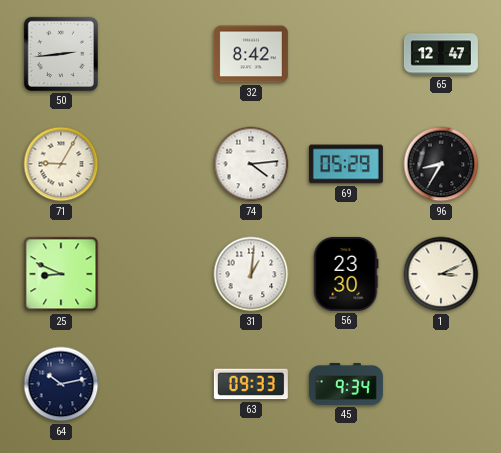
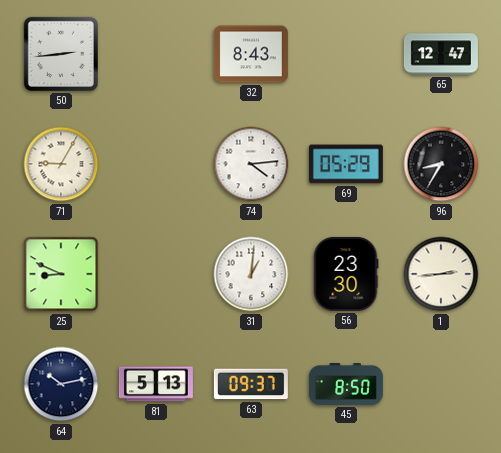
32: 8:42 -> 8:43
1: 3:11 -> 2:44
81: none -> 5:13
63: 09:33 -> 09:37
45: 9:34 -> 8:50
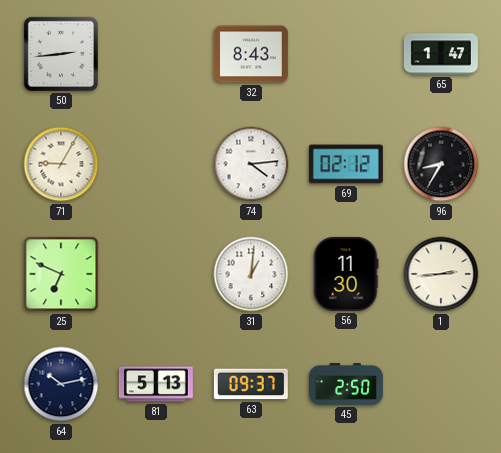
65: 12:47 -> 1:47
69: 05:29 -> 02:12
25: 8:49 -> 6:49
56: 23:30 -> 11:30
45: 8:50 -> 2:50
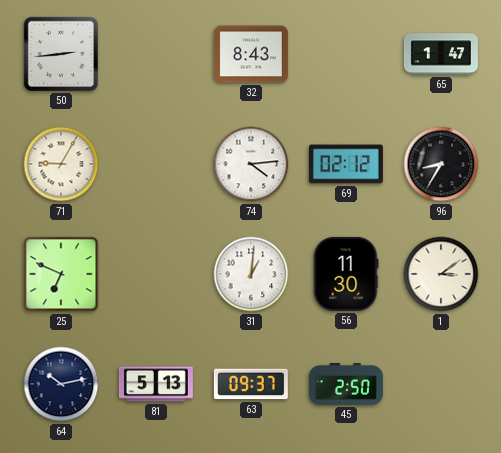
1: 2:44 -> 3:09
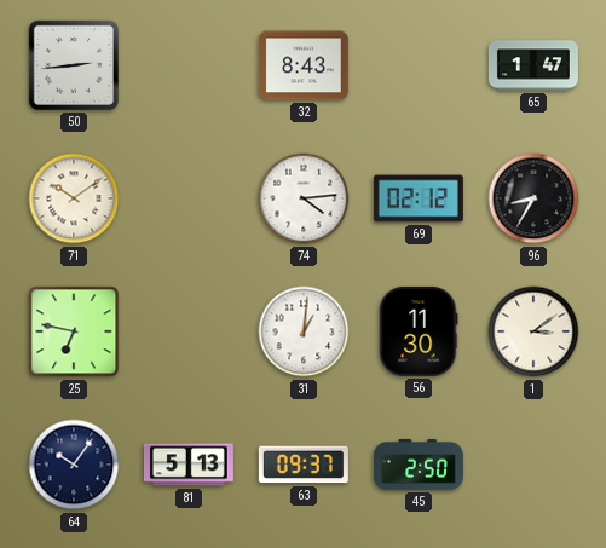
71: 9:05 -> 10:09
25: 6:49 -> 6:47
64: 10:13 -> 10:06
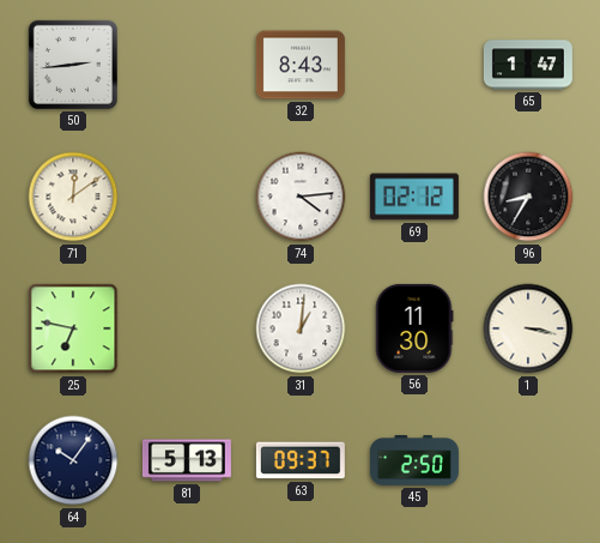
71: 10:09 -> 12:09
1: 3:09 -> 3:17
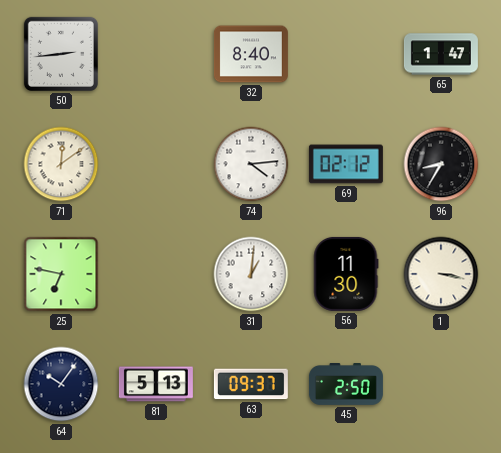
32: 8:43 -> 8:40
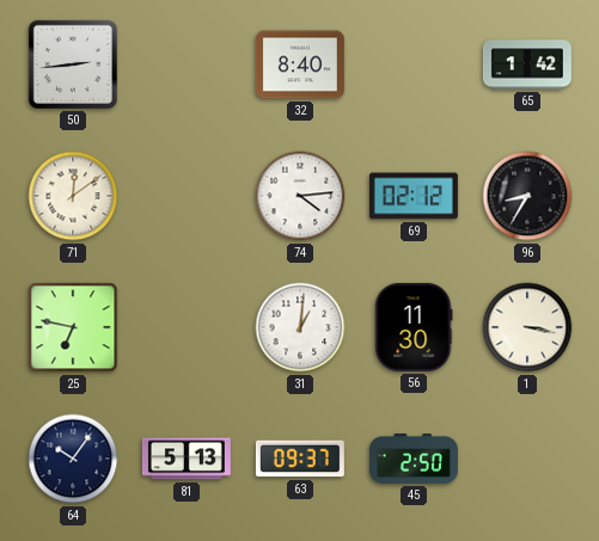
65: 1:47 -> 1:42
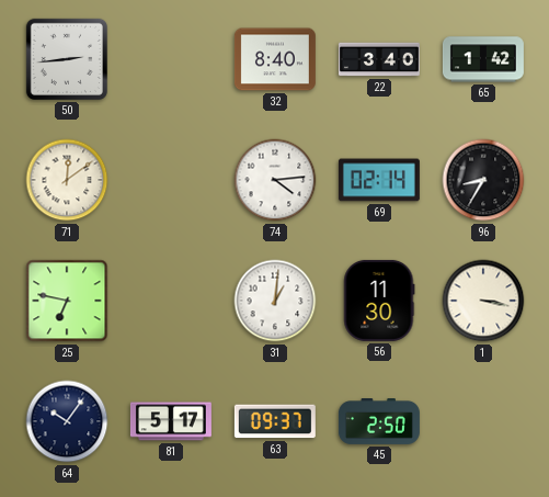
22: none -> 3:40
69: 02:12 -> 02:14
81: 5:13 -> 5:17
